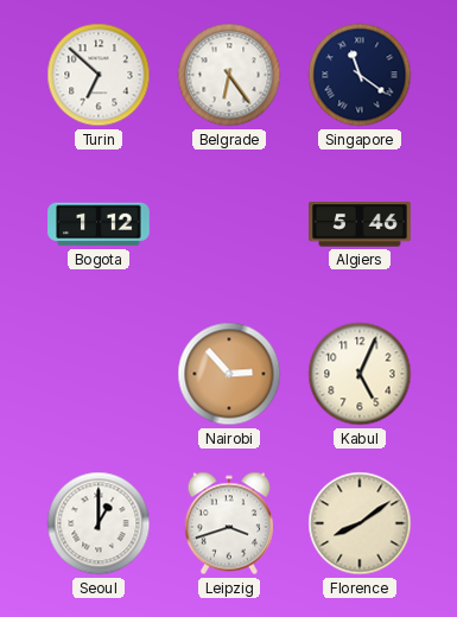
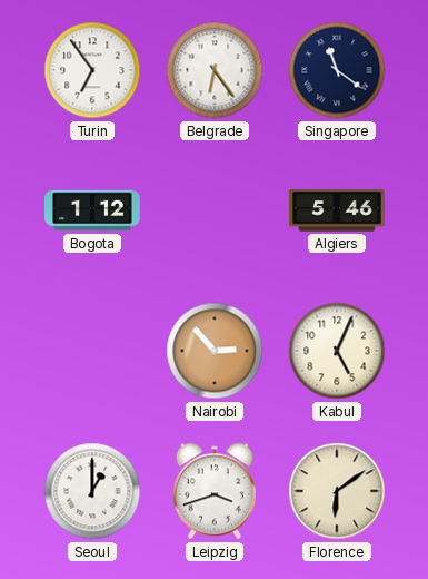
Turin: 6:52 -> 6:54
Florence: 8:09 -> 6:09
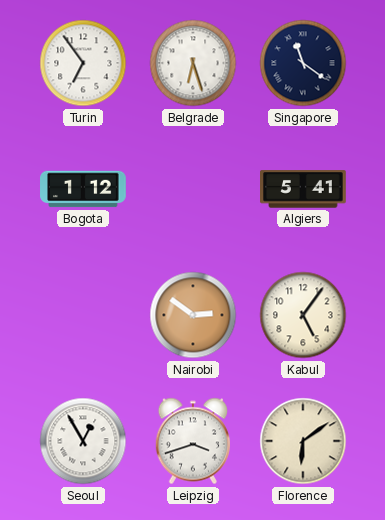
Belgrade: 6:24 -> 6:27
Algiers: 5:46 -> 5:41
Nairobi: 2:53 -> 2:51
Kabul: 5:04 -> 5:06
Seoul: 1:00 -> 12:55
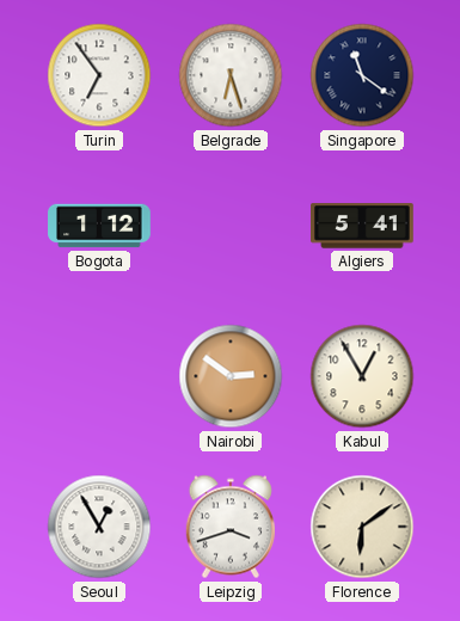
Kabul: 5:06 -> 12:55
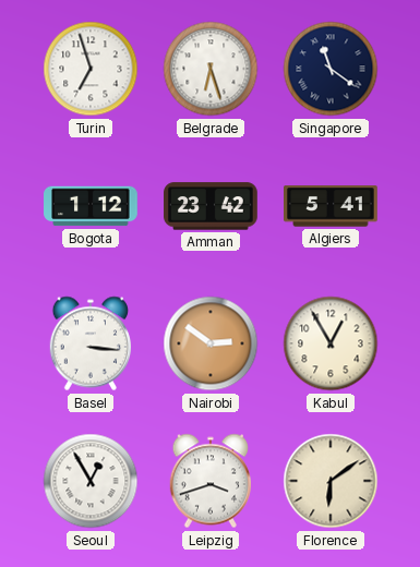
Turin: 6:54 -> 6:57
Amman: none -> 23:42
Basel: none -> 3:16
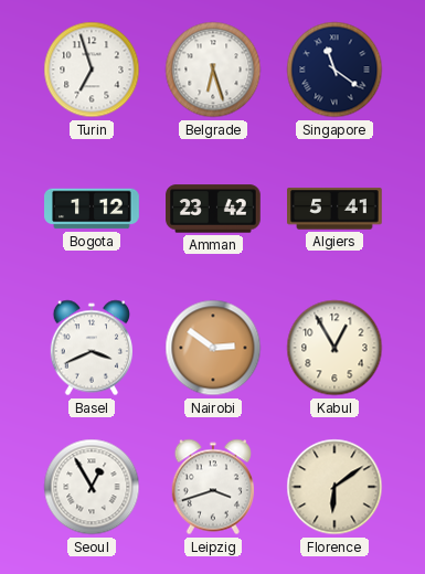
Basel: 3:16 -> 3:41
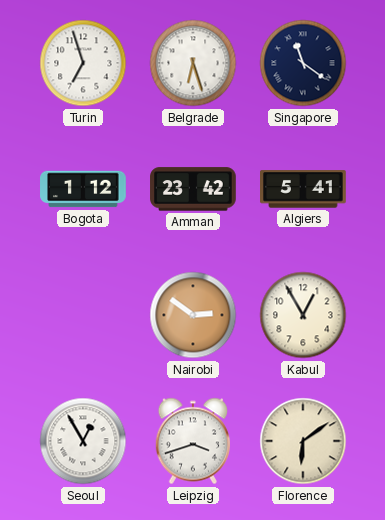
Basel: 3:41 -> none
